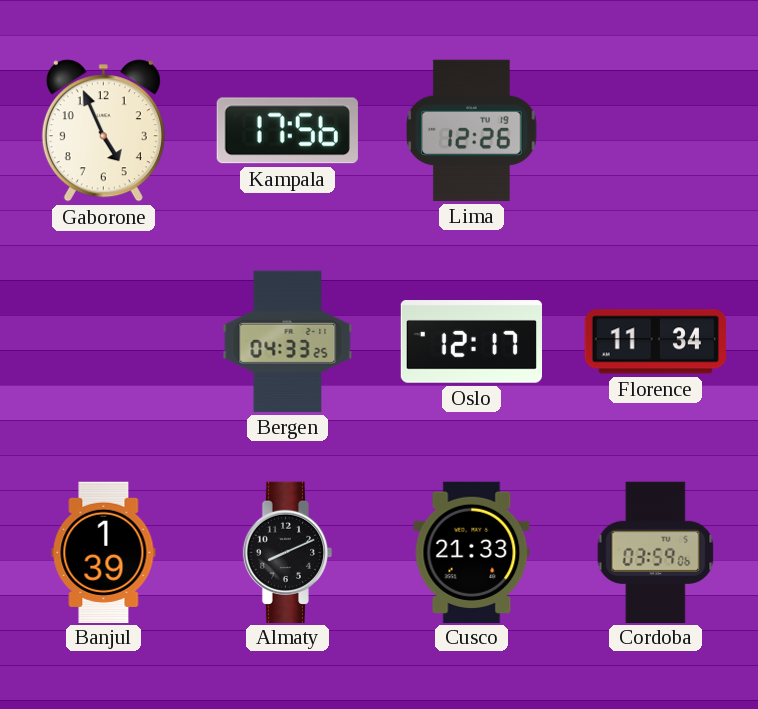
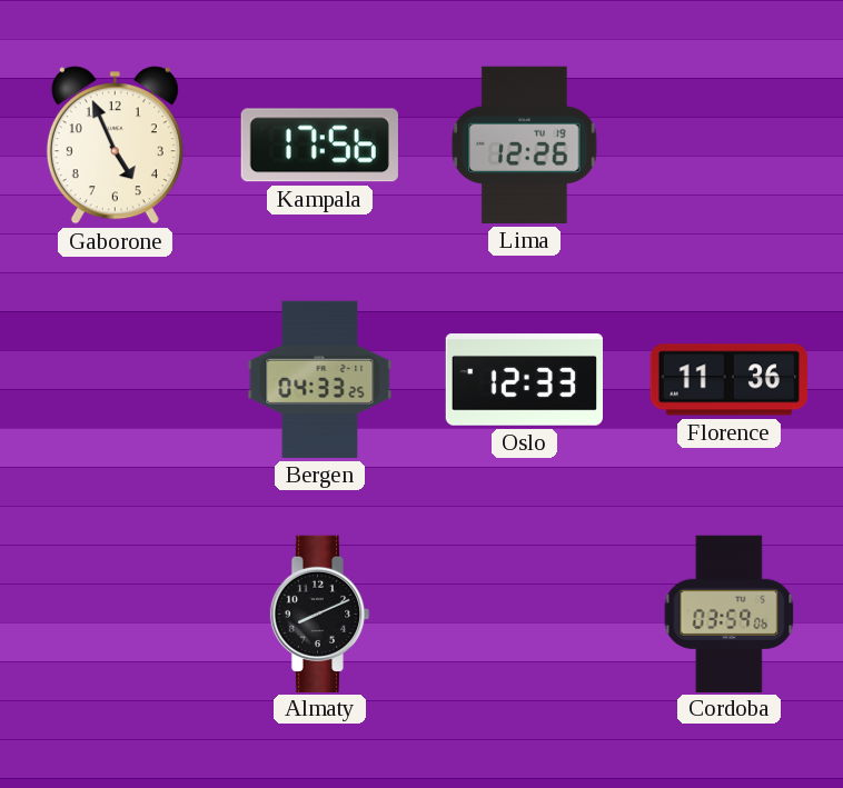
Oslo: 12:17 -> 12:33
Florence: 11:34 -> 11:36
Banjul: 1:39 -> none
Cusco: 21:33 -> none
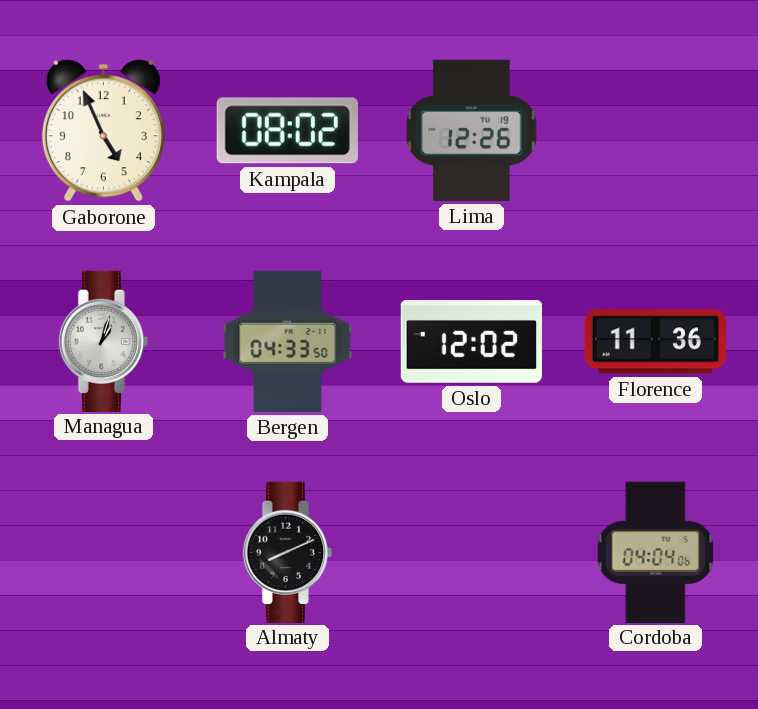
Kampala: 17:56 -> 08:02
Managua: none -> 1:03
Bergen: 04:33:25 -> 04:33:50
Oslo: 12:33 -> 12:02
Cordoba: 03:59 -> 04:04
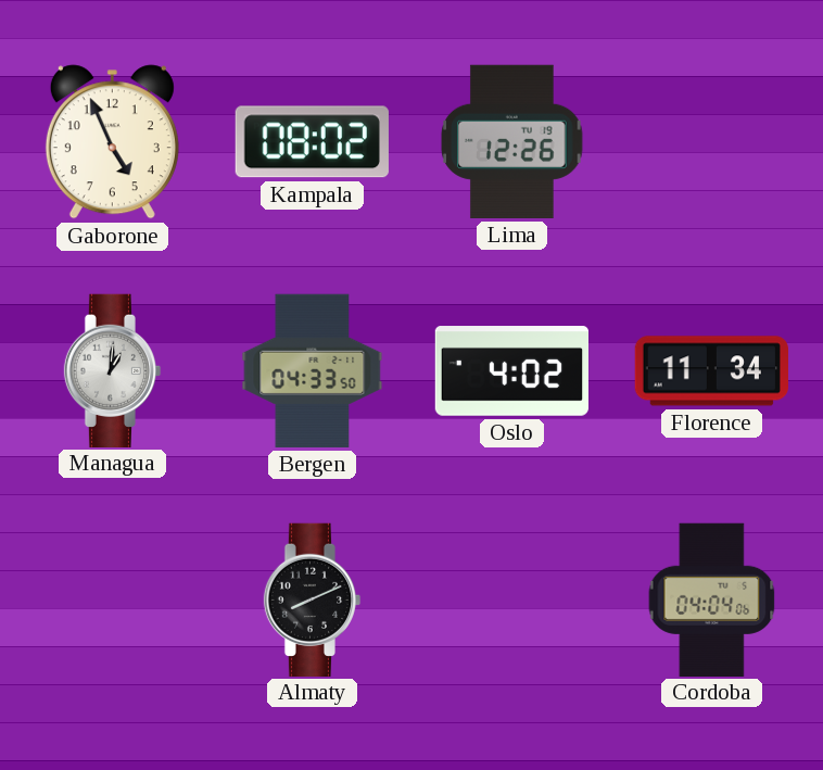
Managua: 1:03 -> 1:01
Oslo: 12:02 -> 4:02
Florence: 11:36 -> 11:34
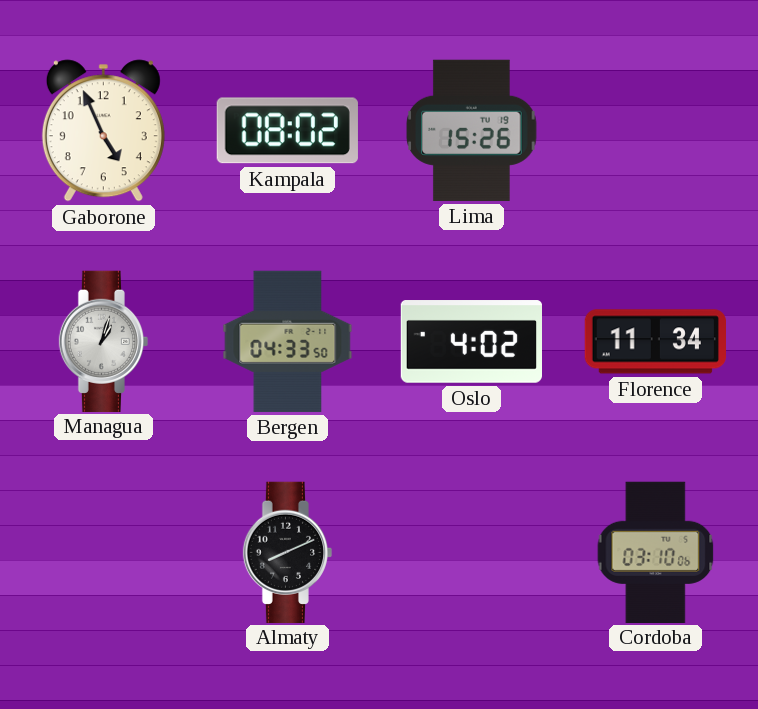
Lima: 12:26 -> 15:26
Managua: 1:01 -> 1:03
Cordoba: 04:04 -> 03:10
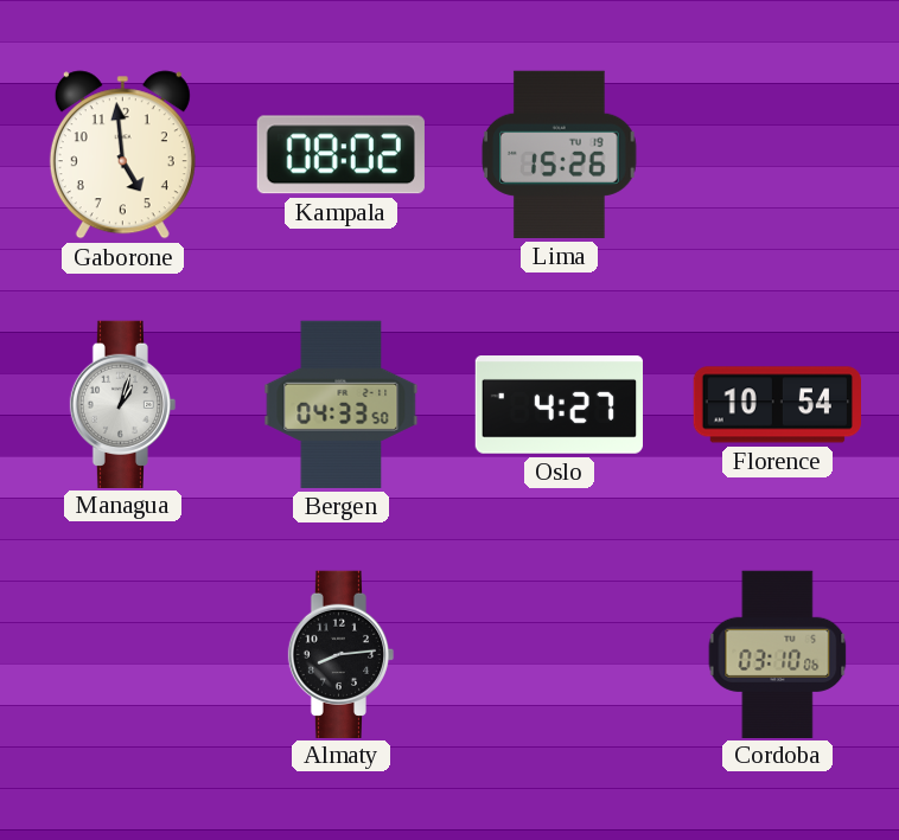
Gaborone: 4:56 -> 4:59
Oslo: 4:02 -> 4:27
Florence: 11:34 -> 10:54
Almaty: 8:11 -> 8:14
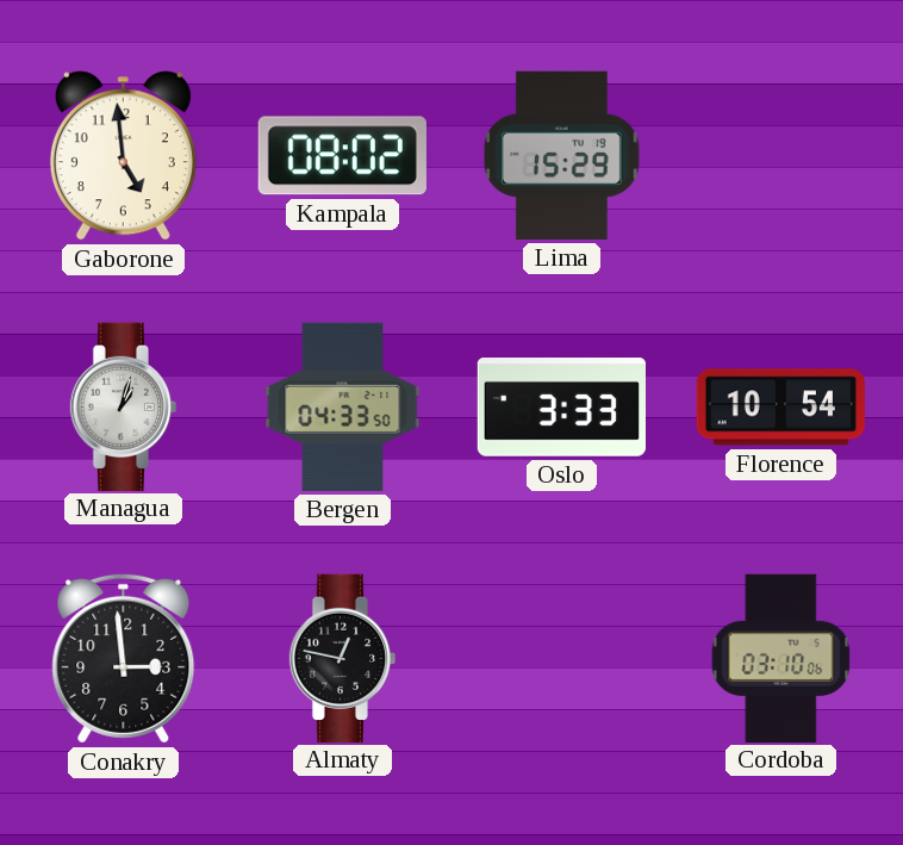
Lima: 15:26 -> 15:29
Oslo: 4:27 -> 3:33
Conakry: none -> 2:59
Almaty: 8:14 -> 12:47
